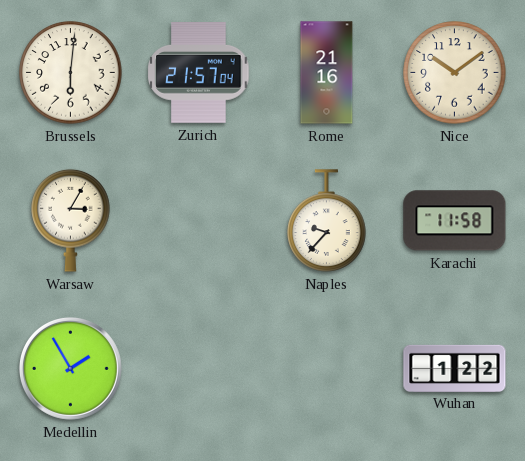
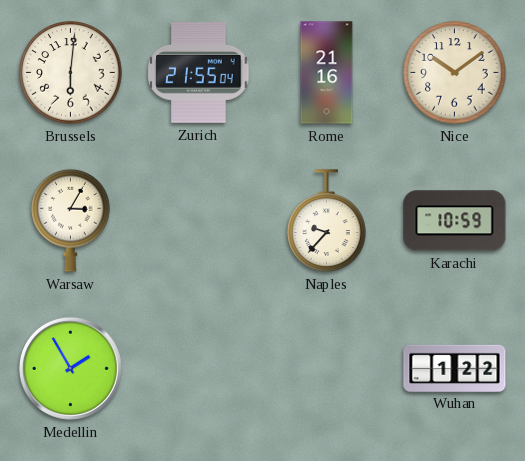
Zurich: 21:57 -> 21:55
Karachi: 11:58 -> 10:59
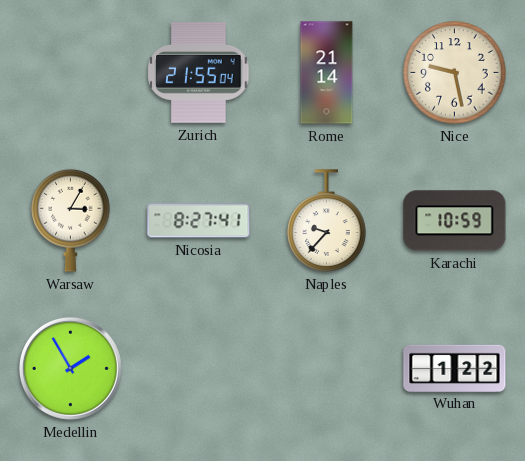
Brussels: 6:01 -> none
Rome: 21:16 -> 21:14
Nice: 10:09 -> 9:28
Nicosia: none -> 8:27
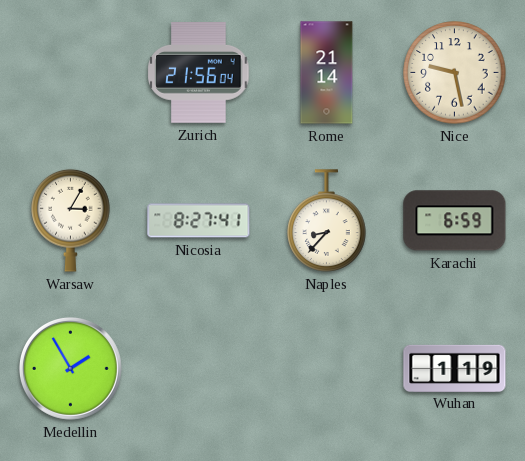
Zurich: 21:55 -> 21:56
Naples: 9:37 -> 8:37
Karachi: 10:59 -> 6:59
Wuhan: 1:22 -> 1:19
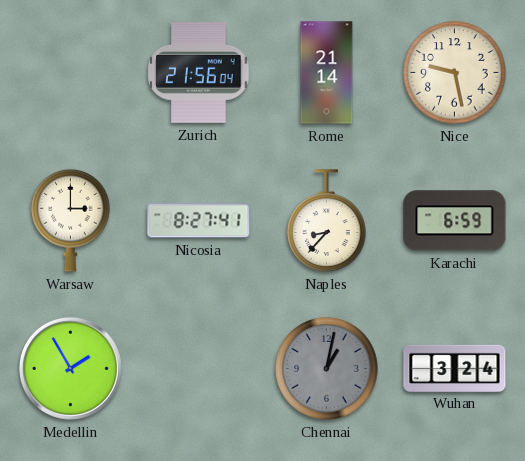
Warsaw: 3:05 -> 3:00
Chennai: none -> 1:02
Wuhan: 1:19 -> 3:24
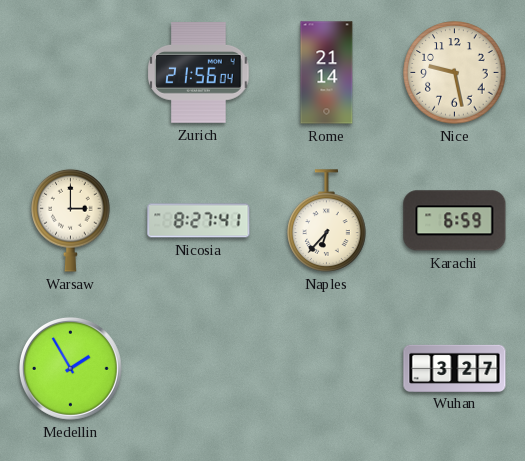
Naples: 8:37 -> 6:37
Chennai: 1:02 -> none
Wuhan: 3:24 -> 3:27
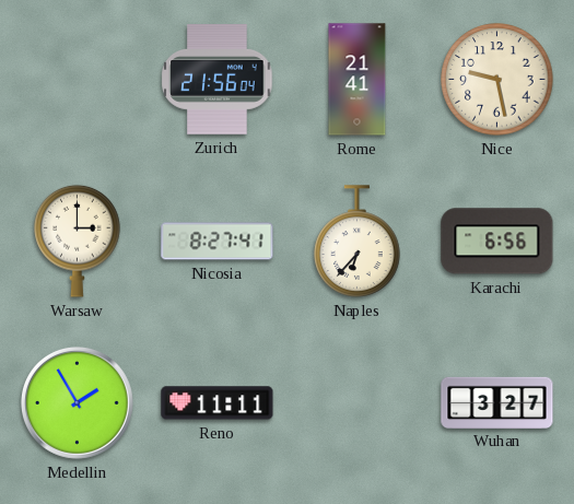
Rome: 21:14 -> 21:41
Karachi: 6:59 -> 6:56
Reno: none -> 11:11
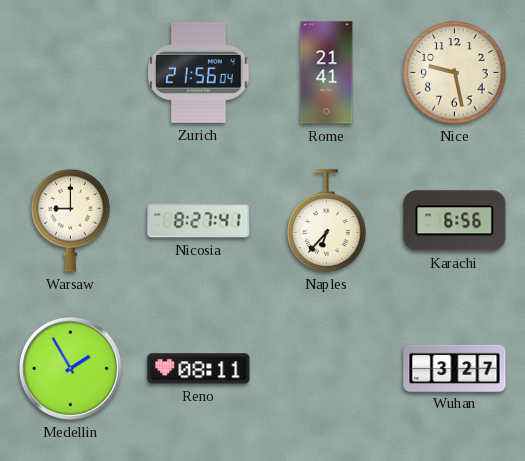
Warsaw: 3:00 -> 9:00
Reno: 11:11 -> 08:11
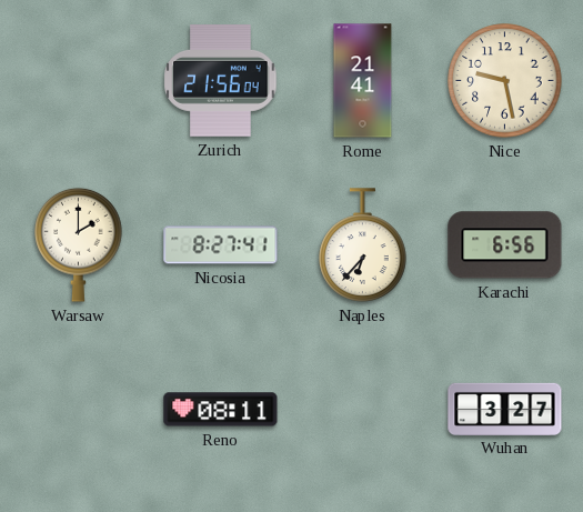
Warsaw: 9:00 -> 2:00
Medellin: 1:55 -> none
